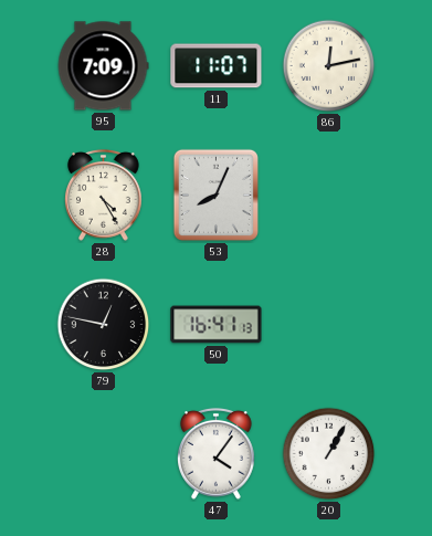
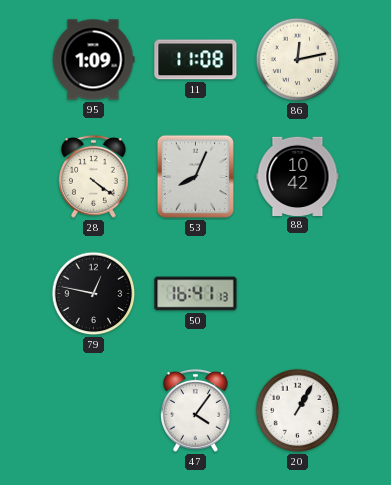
95: 7:09 -> 1:09
11: 11:07 -> 11:08
28: 4:25 -> 4:21
88: none -> 10:42
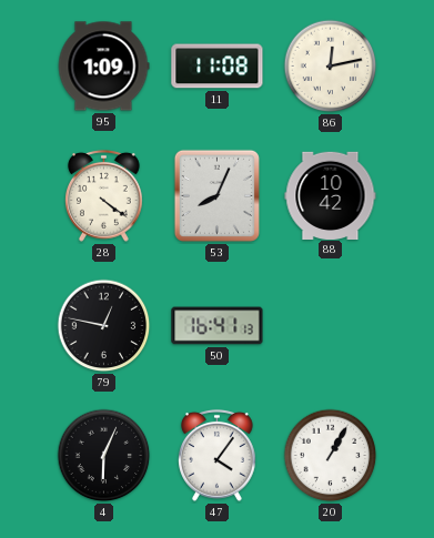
4: none -> 6:04
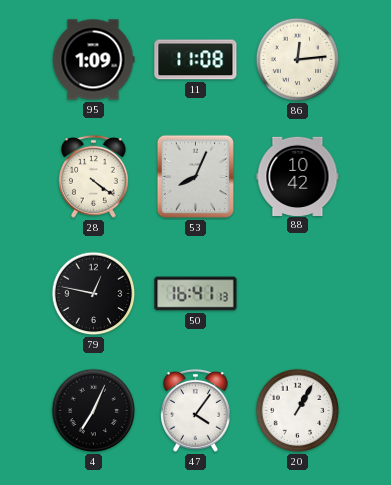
86: 12:13 -> 12:14
4: 6:04 -> 7:04
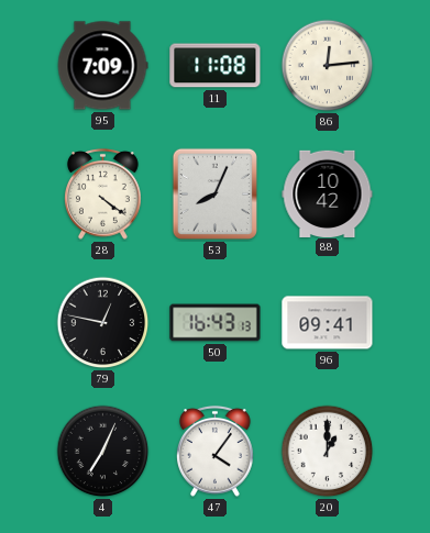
95: 1:09 -> 7:09
50: 16:41 -> 16:43
96: none -> 09:41
20: 1:05 -> 1:00
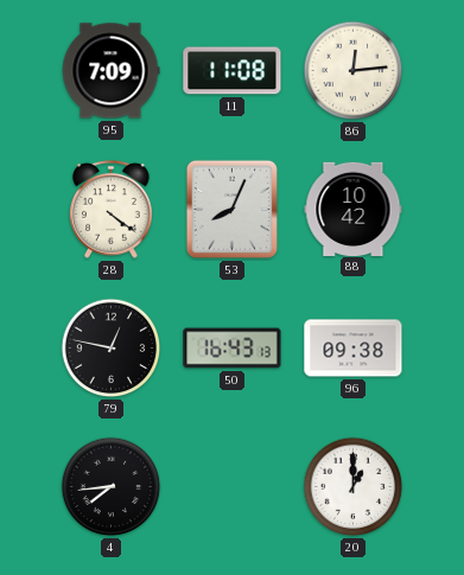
96: 09:41 -> 09:38
4: 7:04 -> 7:44
47: 4:06 -> none
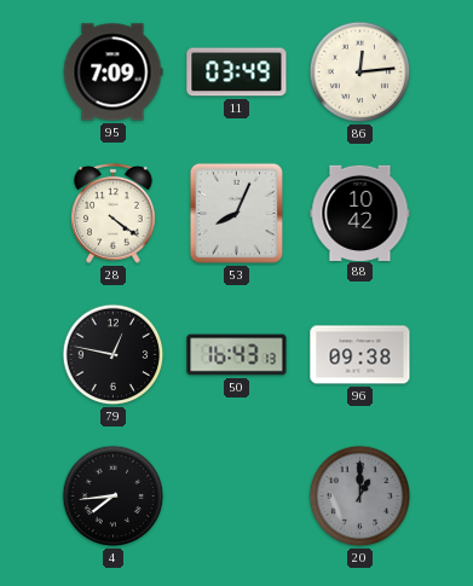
11: 11:08 -> 03:49
20 dial: white -> grey
